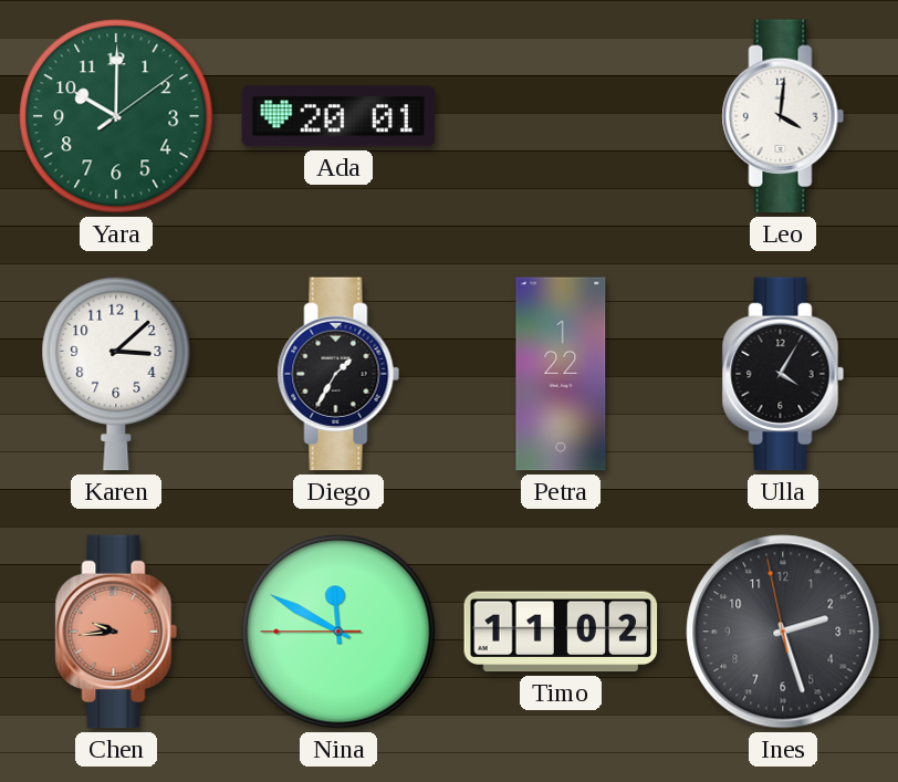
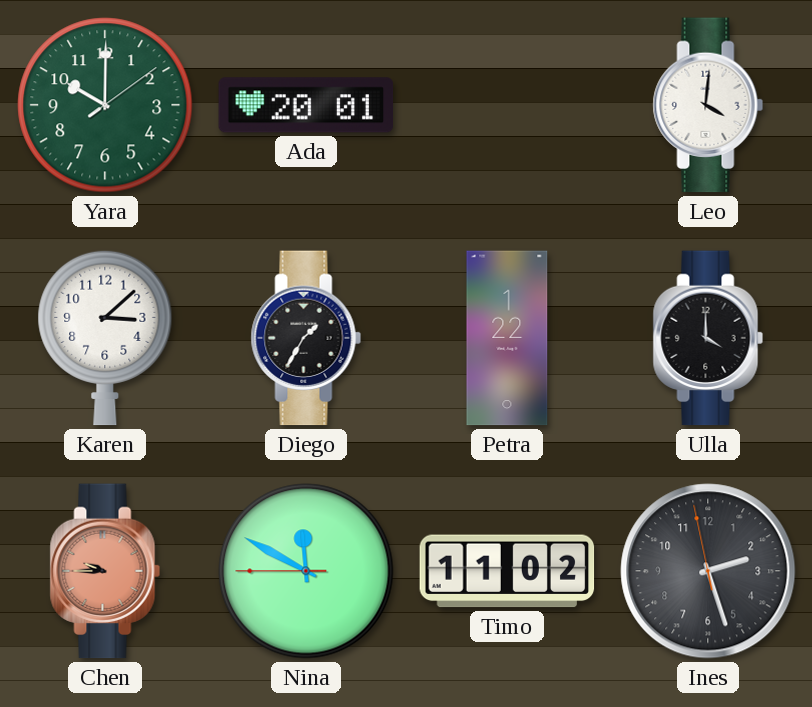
Ulla: 4:05 -> 4:00
Chen: 9:44 -> 9:45
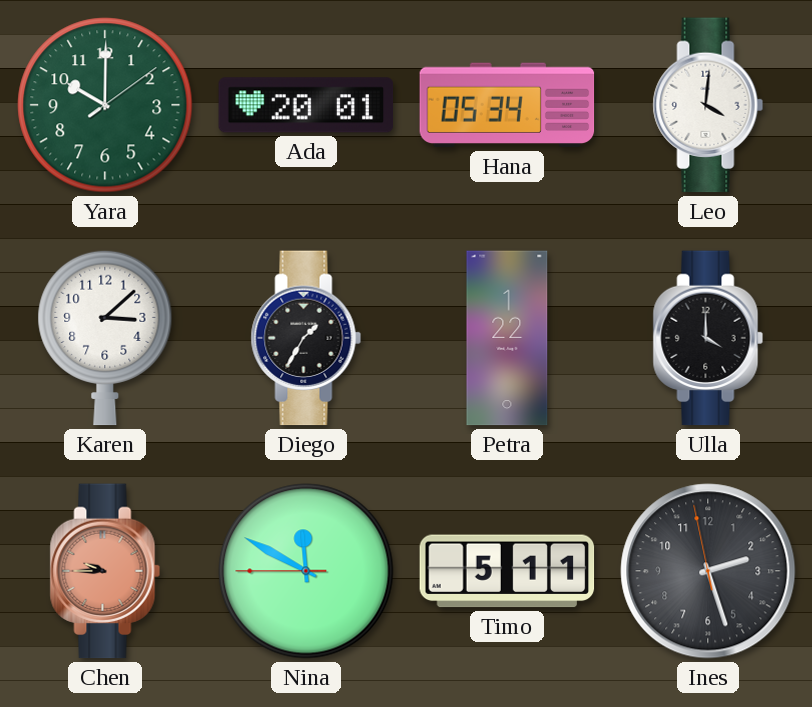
Hana: none -> 05:34
Timo: 11:02 -> 5:11
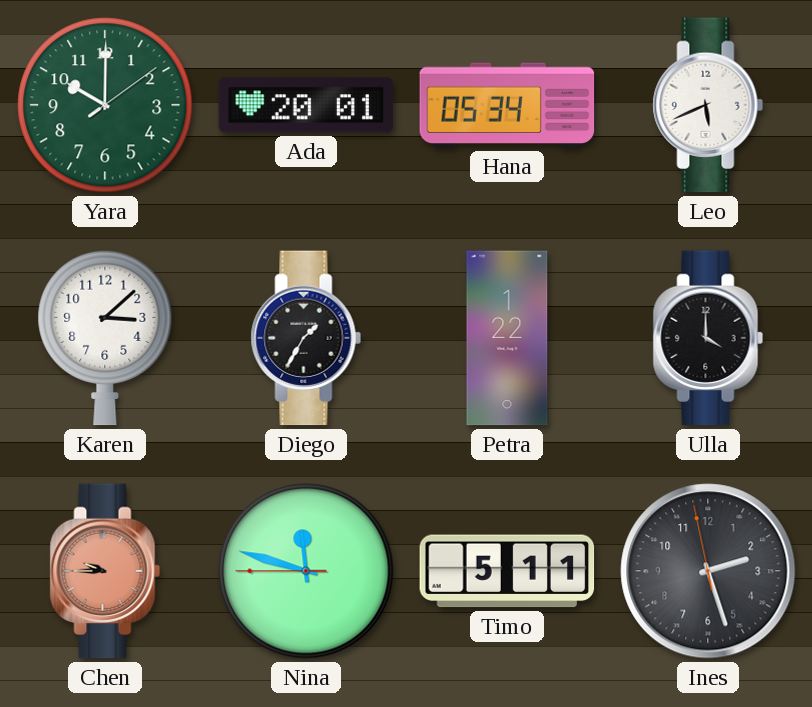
Leo: 4:01 -> 5:41
Nina: 11:49 -> 11:47
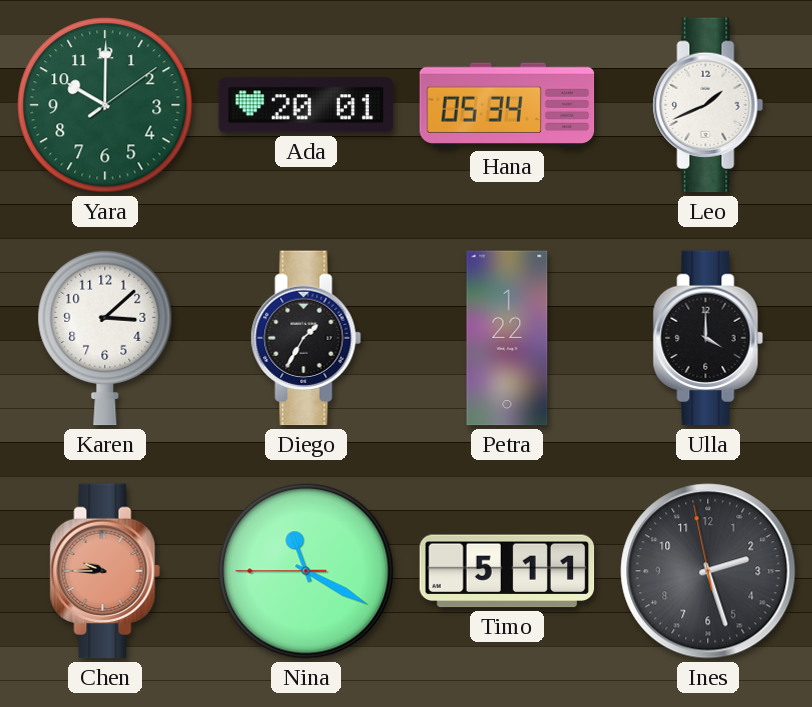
Leo: 5:41 -> 1:41
Nina: 11:47 -> 11:19
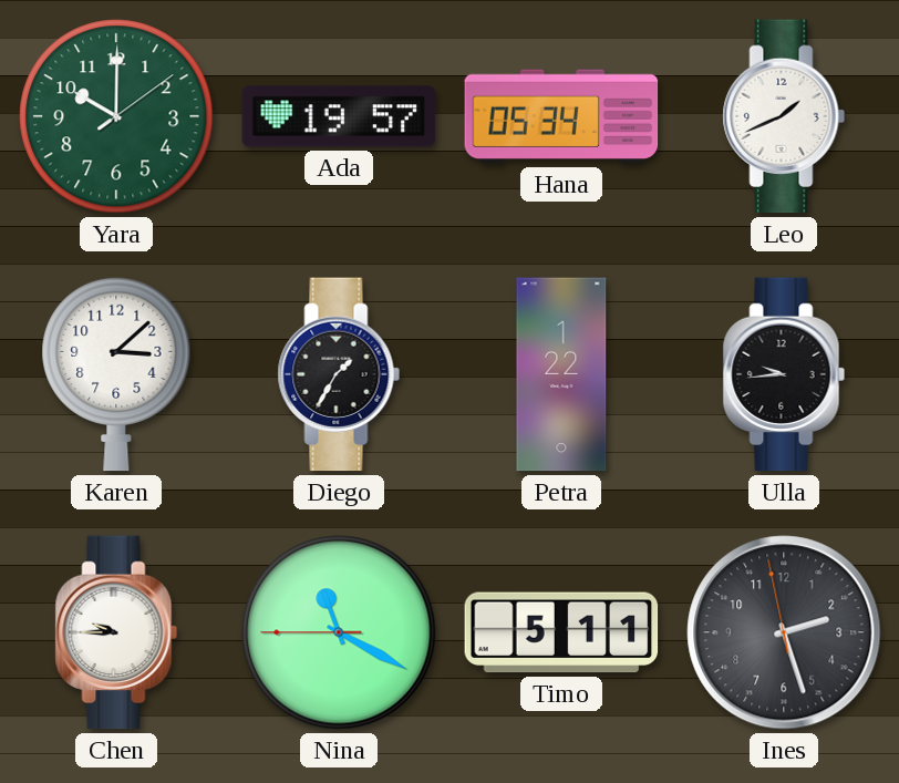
Ada: 20:01 -> 19:57
Ulla: 4:00 -> 9:44
Chen dial: salmon -> white
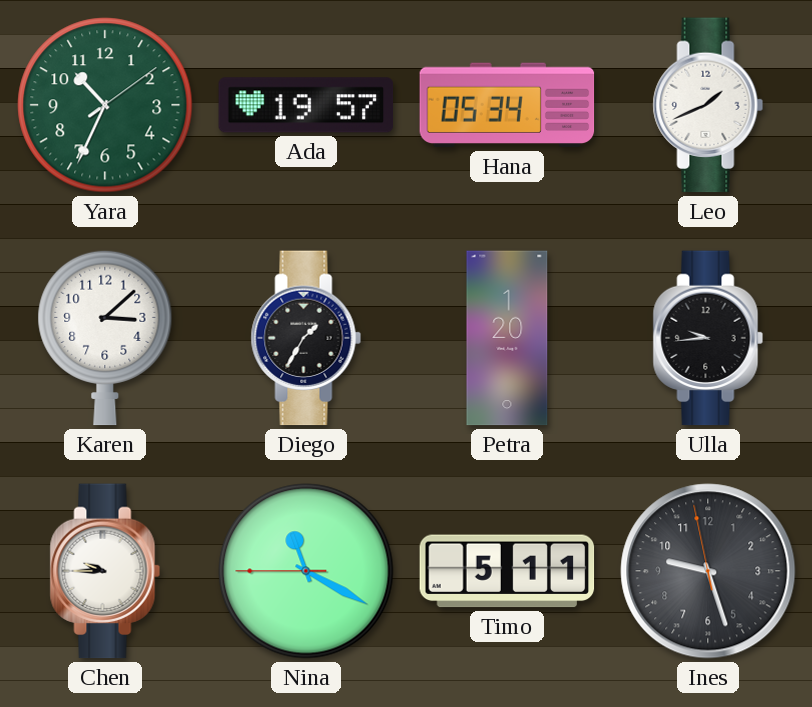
Yara: 10:00 -> 10:34
Petra: 1:22 -> 1:20
Ines: 2:26 -> 9:26
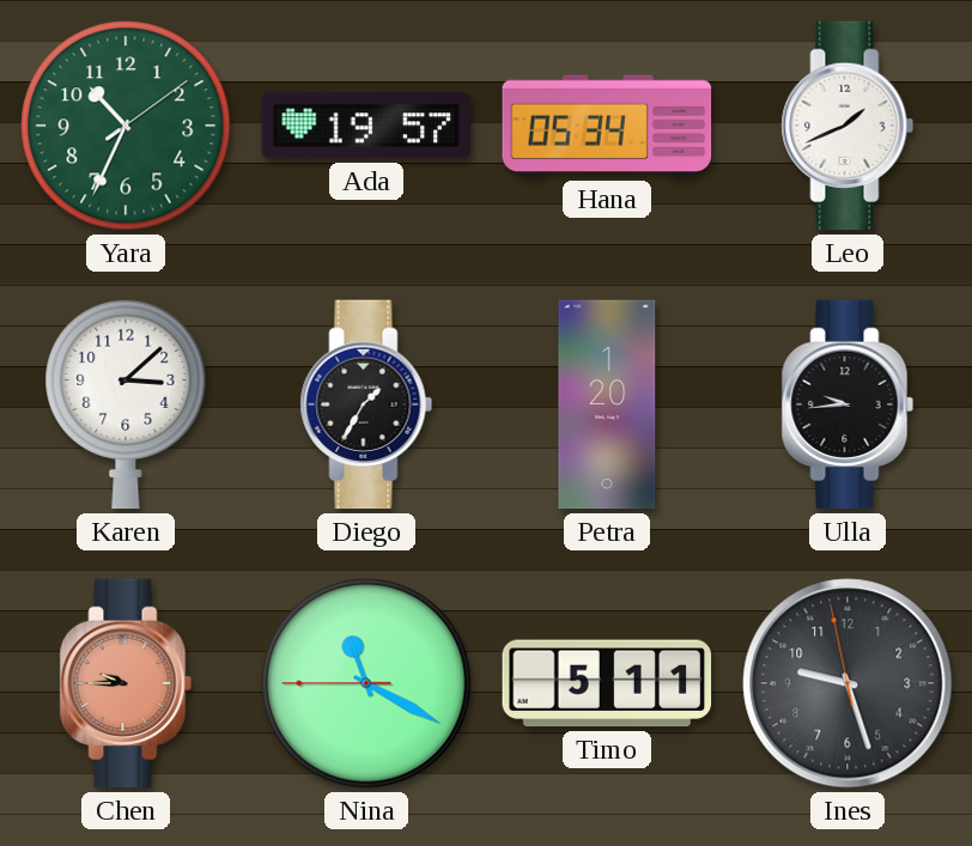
Chen dial: white -> salmon
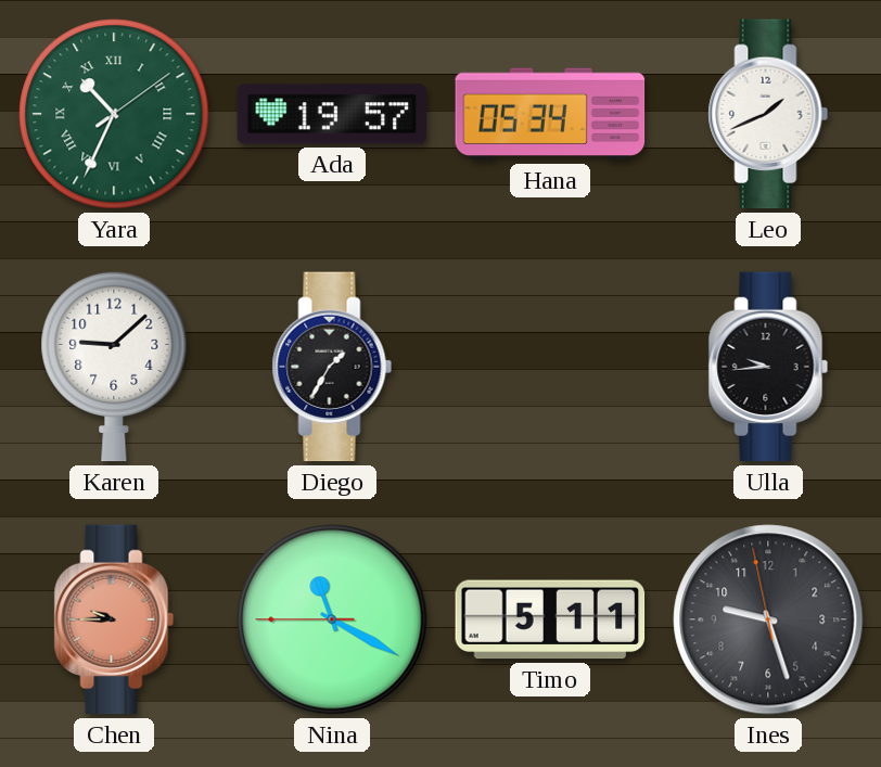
Yara numerals: Arabic -> Roman
Karen: 3:08 -> 9:08
Petra: 1:20 -> none
